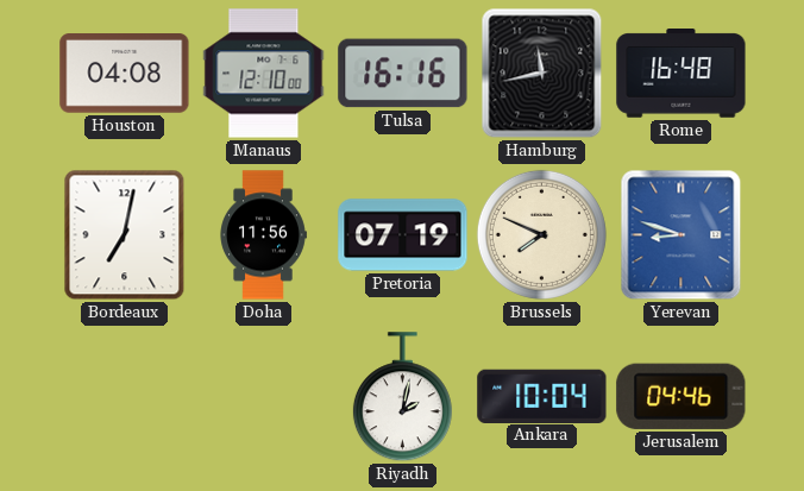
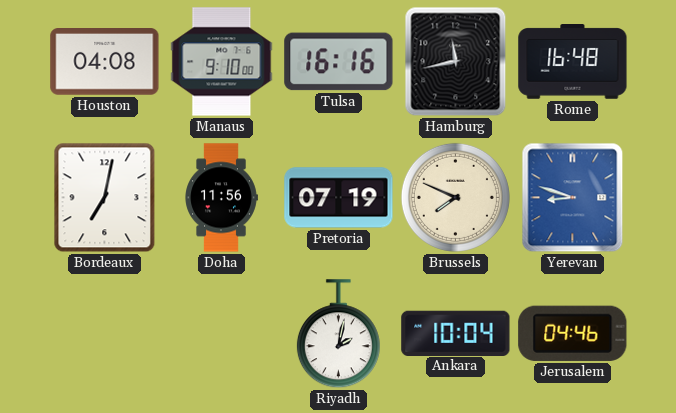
Manaus: 12:10 -> 9:10
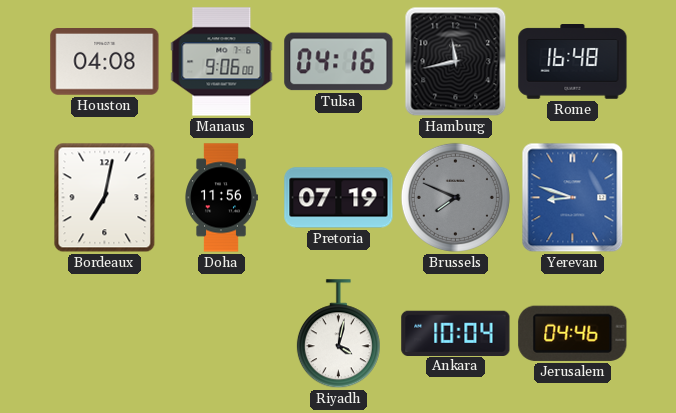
Manaus: 9:10 -> 9:06
Tulsa: 16:16 -> 04:16
Brussels dial: cream -> grey
Riyadh: 2:02 -> 4:02
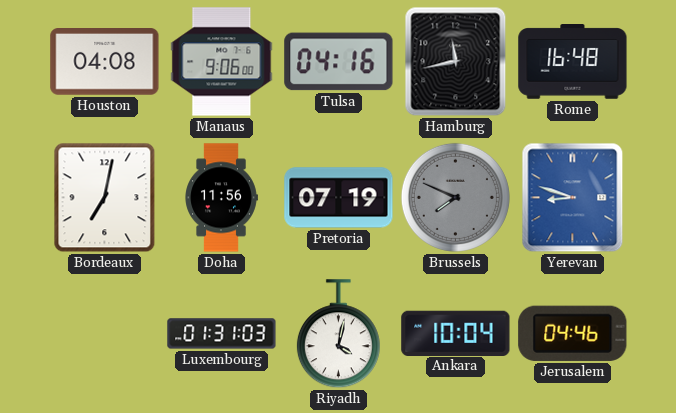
Luxembourg: none -> 01:31
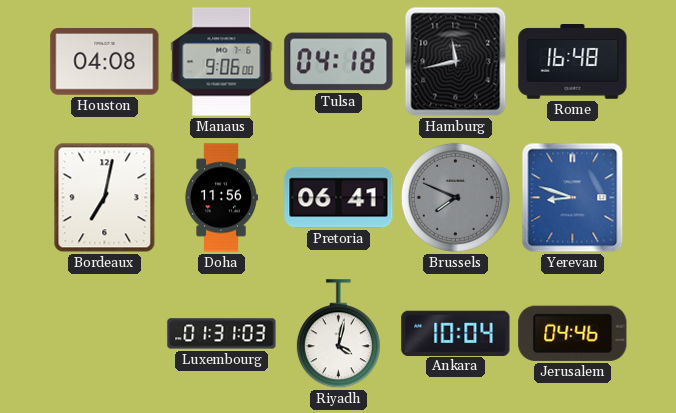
Tulsa: 04:16 -> 04:18
Pretoria: 07:19 -> 06:41
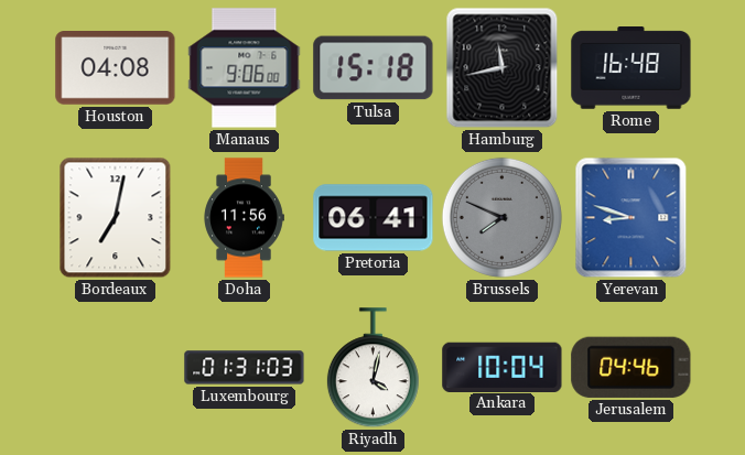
Tulsa: 04:18 -> 15:18
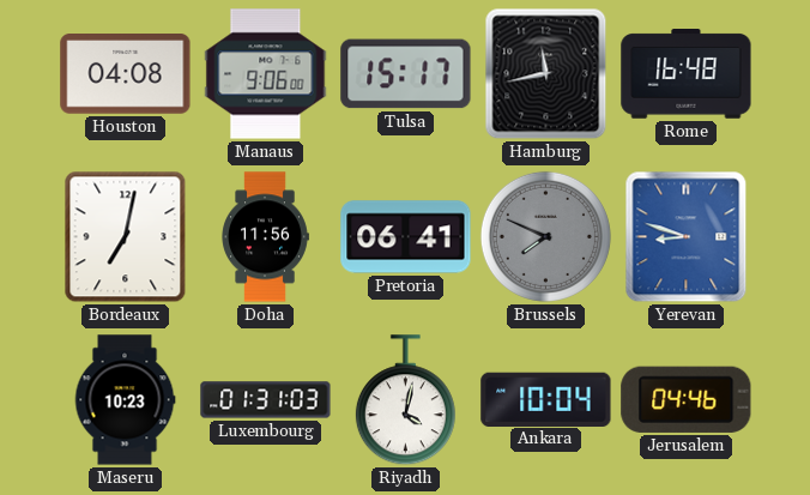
Tulsa: 15:18 -> 15:17
Maseru: none -> 10:23
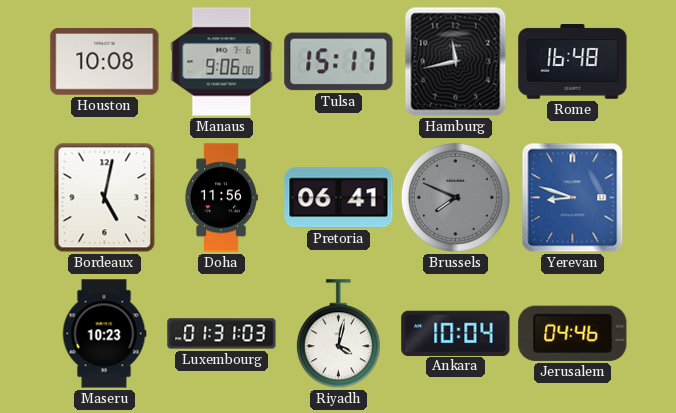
Houston: 04:08 -> 10:08
Bordeaux: 7:02 -> 5:02
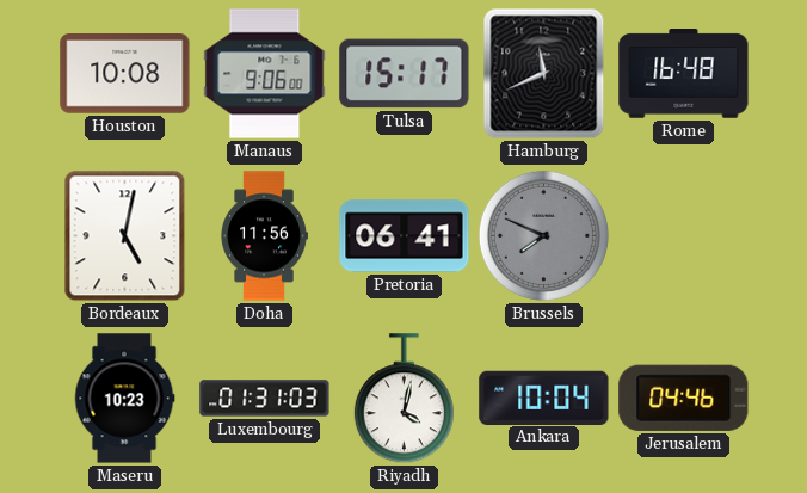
Hamburg: 11:43 -> 11:41
Yerevan: 8:48 -> none
